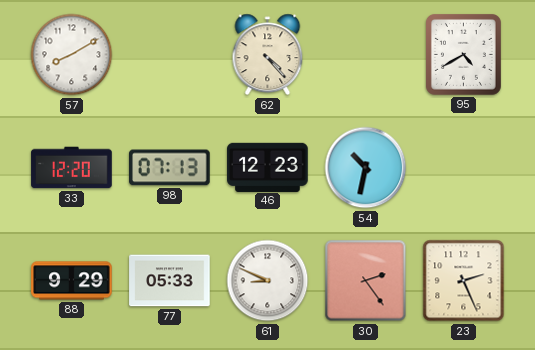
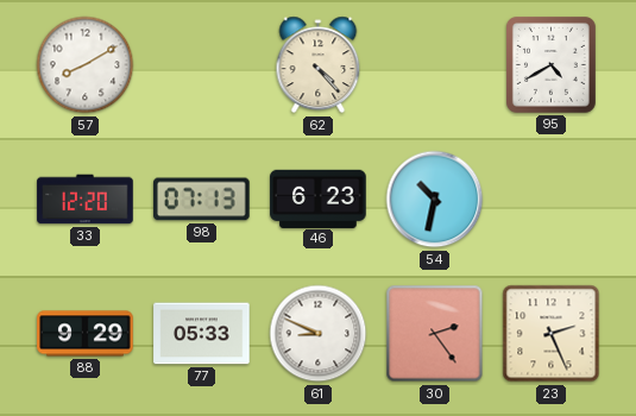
46: 12:23 -> 6:23
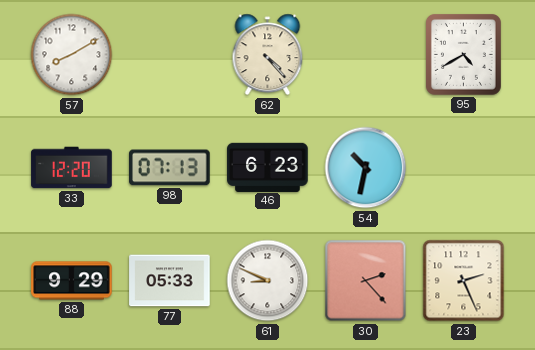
30: 2:24 -> 2:23
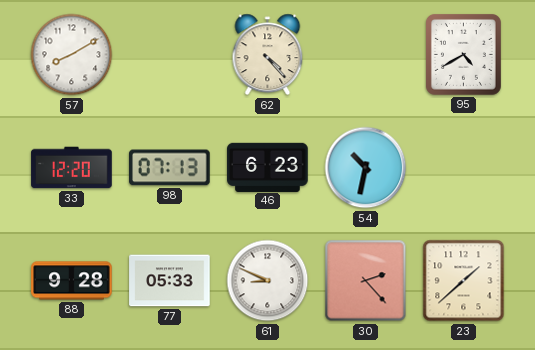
88: 9:29 -> 9:28
23: 2:26 -> 1:38
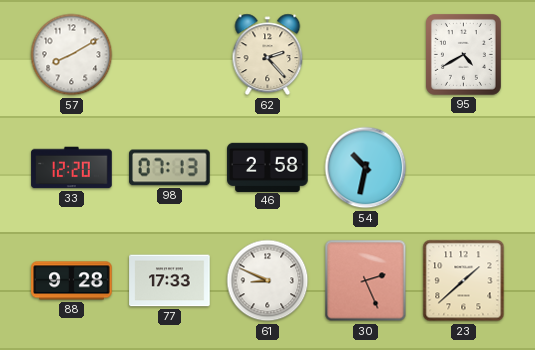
62: 4:23 -> 2:23
46: 6:23 -> 2:58
77: 05:33 -> 17:33
30: 2:23 -> 2:26
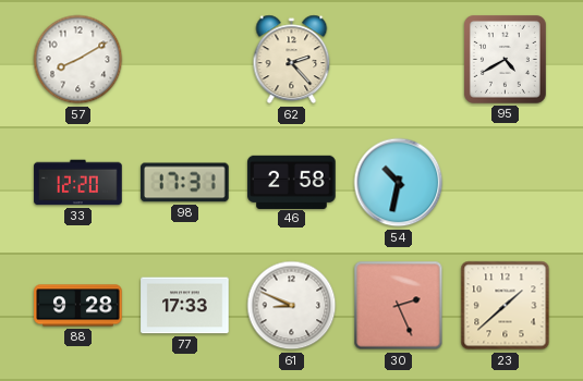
98: 07:13 -> 17:31
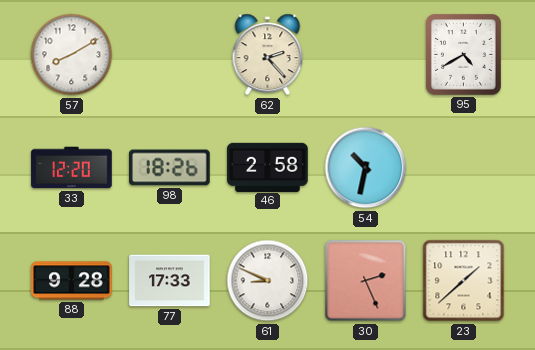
98: 17:31 -> 18:26
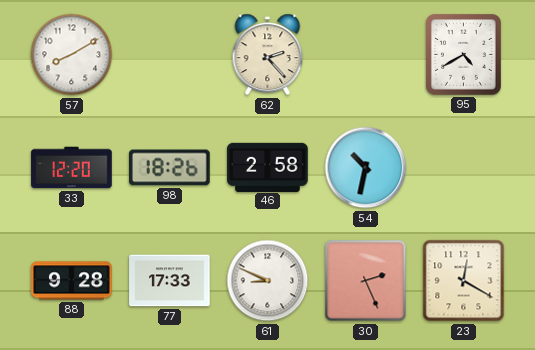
23: 1:38 -> 12:20
